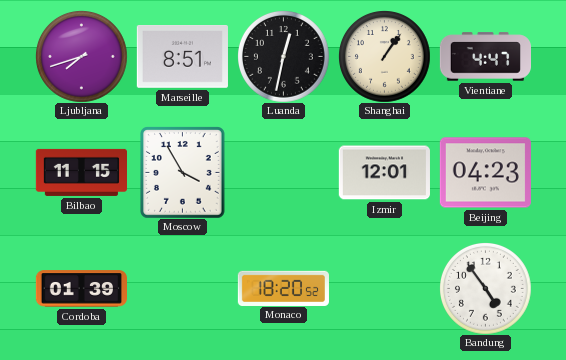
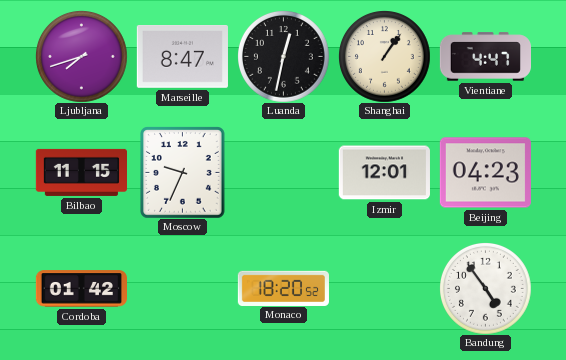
Marseille: 8:51 -> 8:47
Moscow: 3:55 -> 9:34
Cordoba: 01:39 -> 01:42
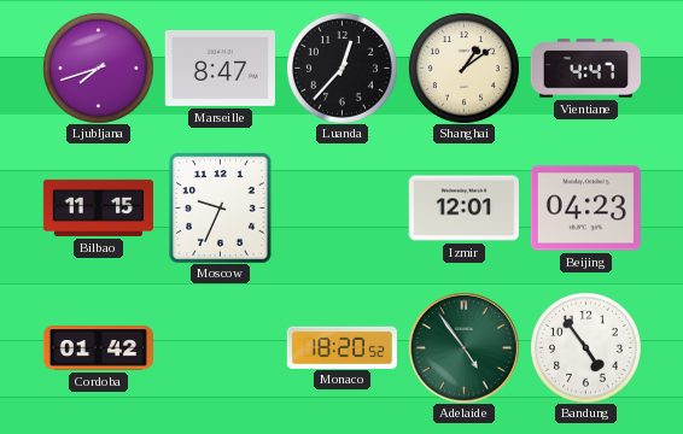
Luanda: 12:32 -> 12:37
Shanghai: 1:06 -> 1:09
Adelaide: none -> 4:54
